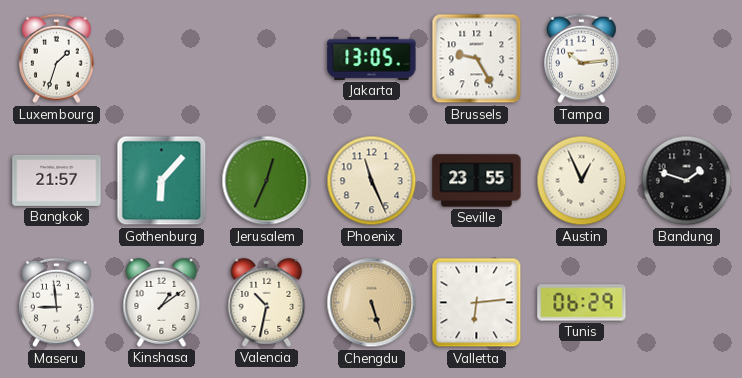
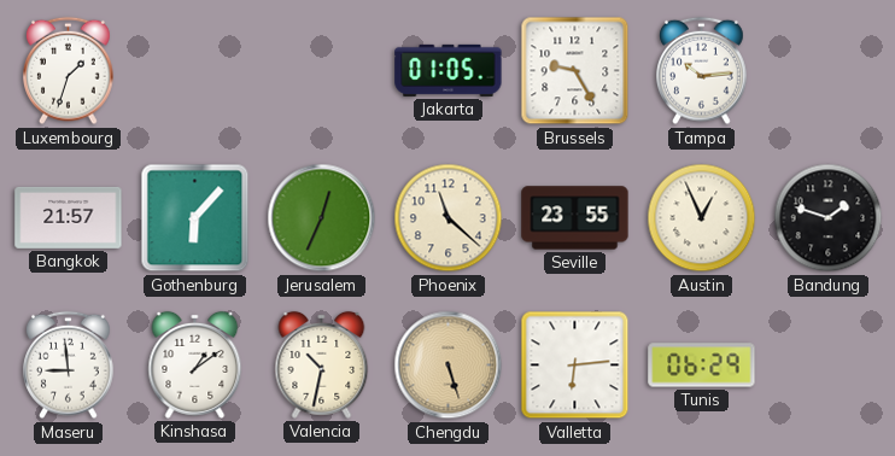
Jakarta: 13:05 -> 01:05
Phoenix: 11:26 -> 11:22
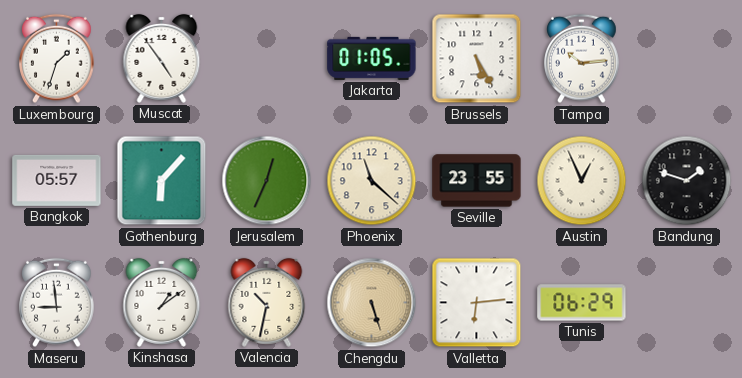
Muscat: none -> 4:54
Brussels: 9:25 -> 5:25
Bangkok: 21:57 -> 05:57
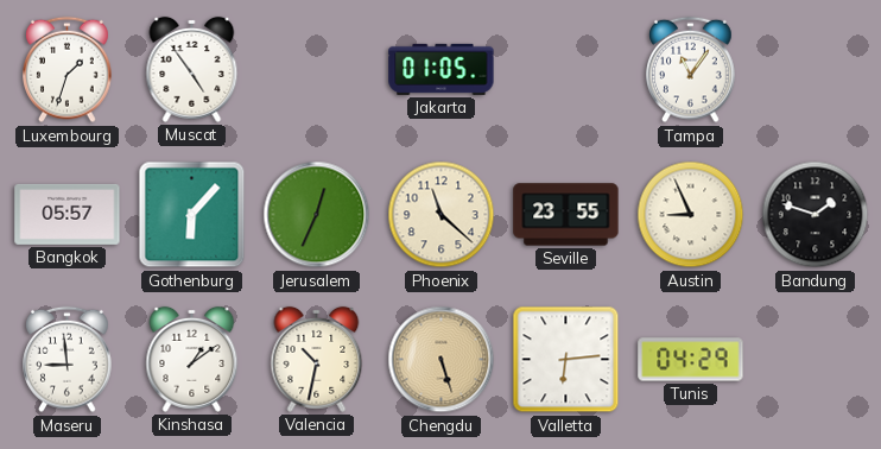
Brussels: 5:25 -> none
Tampa: 10:14 -> 11:06
Austin: 12:56 -> 8:56
Tunis: 06:29 -> 04:29
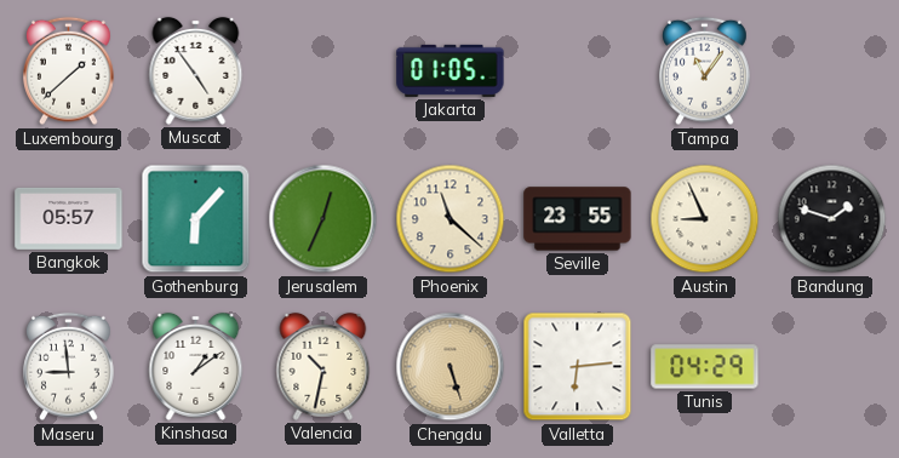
Luxembourg: 1:33 -> 1:38
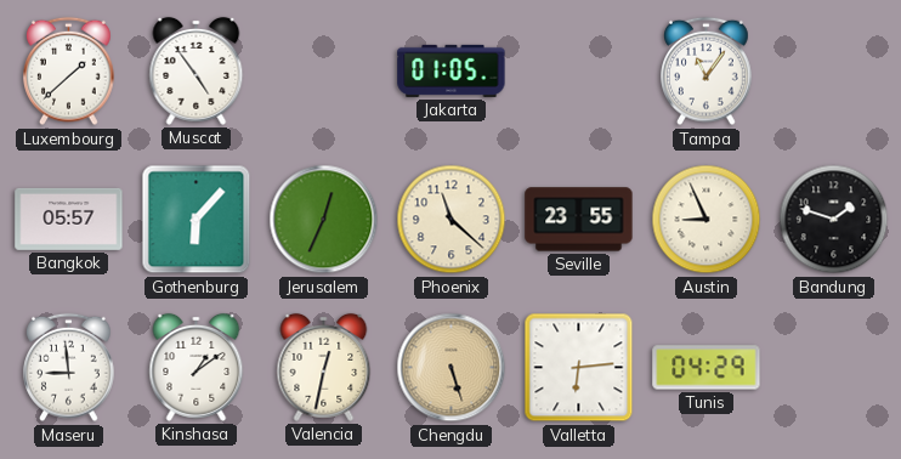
Valencia: 10:32 -> 12:32
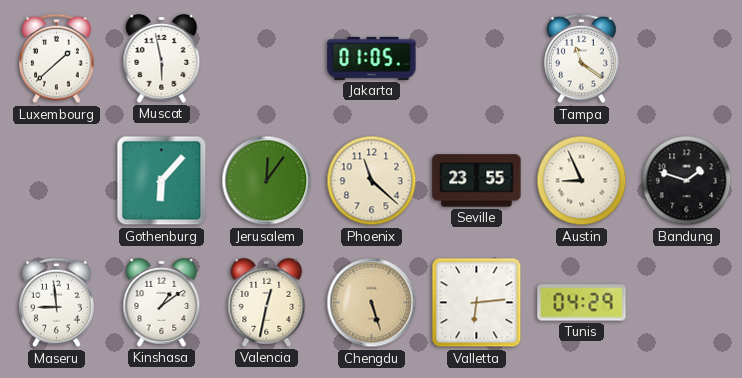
Muscat: 4:54 -> 5:58
Tampa: 11:06 -> 11:21
Bangkok: 05:57 -> none
Jerusalem: 12:34 -> 12:06
